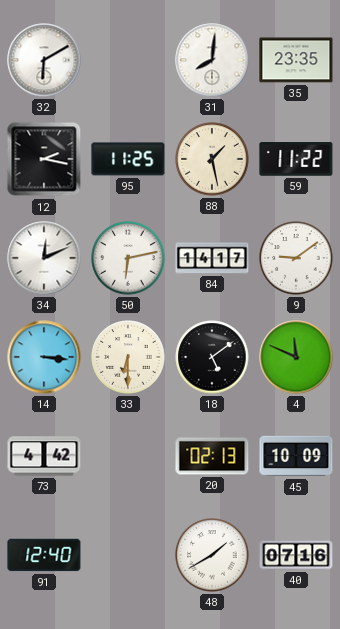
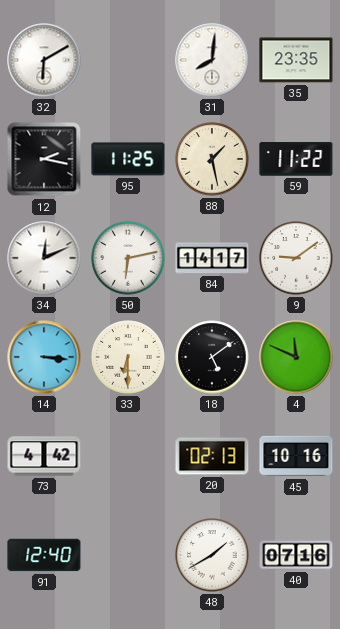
45: 10:09 -> 10:16
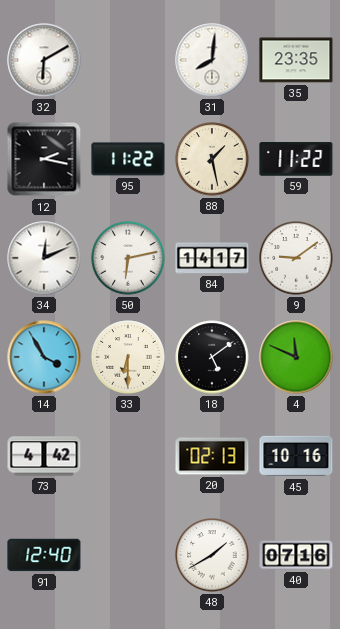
95: 11:25 -> 11:22
14: 3:16 -> 3:55
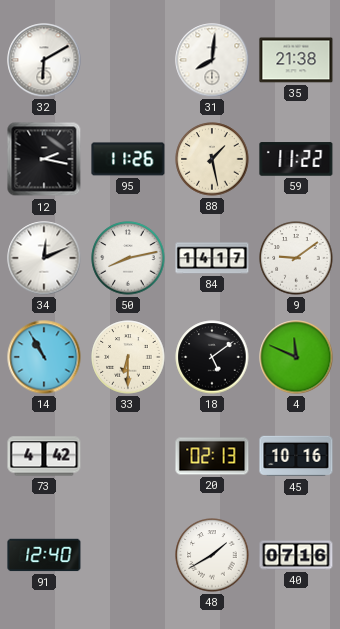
35: 23:35 -> 21:38
95: 11:22 -> 11:26
50: 6:13 -> 8:13
14: 3:55 -> 10:55
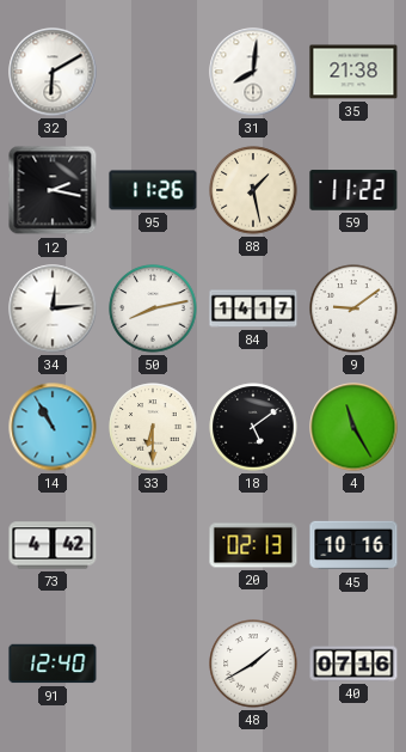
34: 12:11 -> 12:14
4: 11:49 -> 11:25
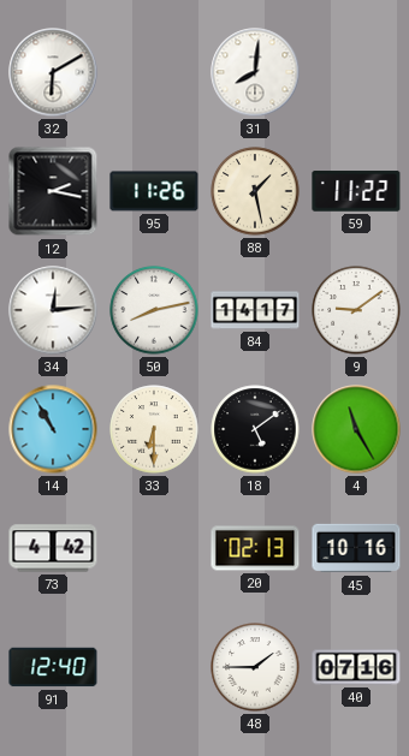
35: 21:38 -> none
48: 1:40 -> 1:45
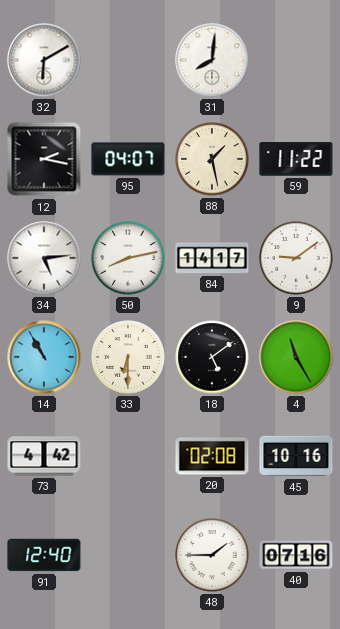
95: 11:26 -> 04:07
34: 12:14 -> 5:14
20: 02:13 -> 02:08
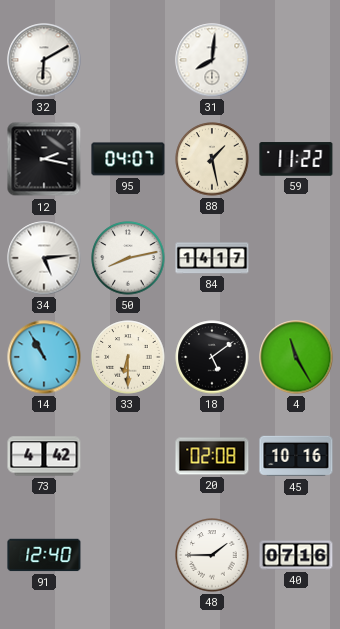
9: 9:09 -> none
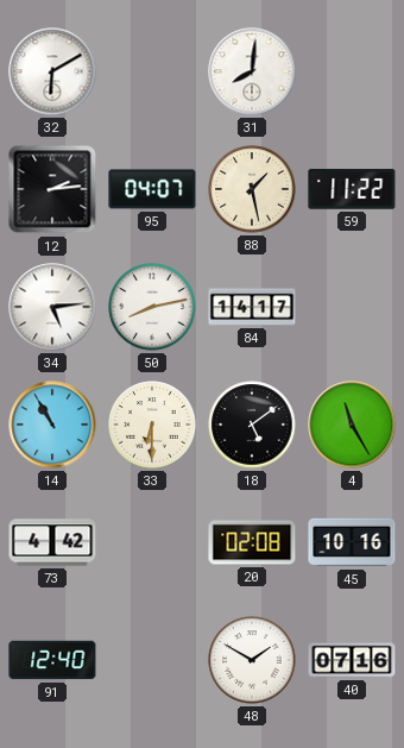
12: 2:17 -> 2:14
48: 1:45 -> 1:50
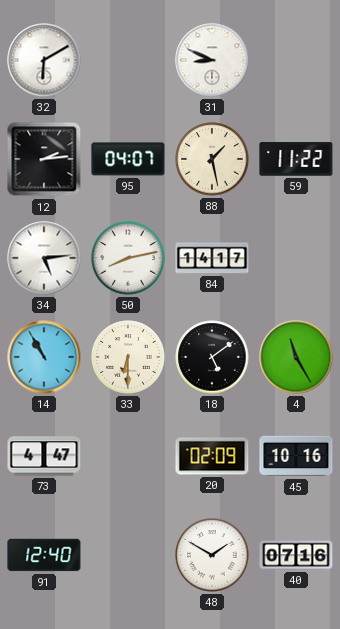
31: 8:01 -> 8:49
73: 4:42 -> 4:47
20: 02:08 -> 02:09
